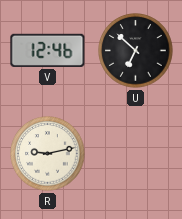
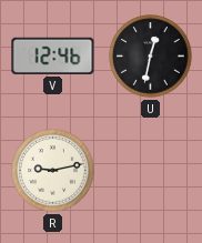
U: 6:52 -> 12:32
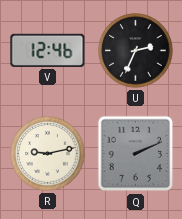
U: 12:32 -> 2:34
Q: none -> 2:11
